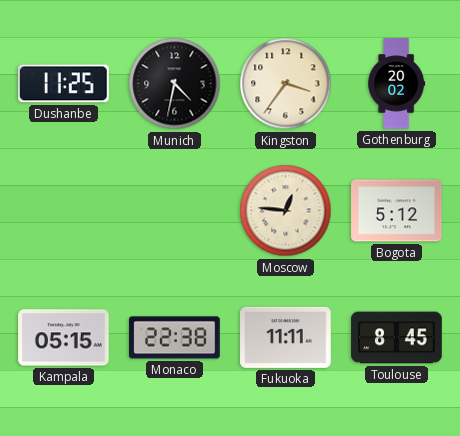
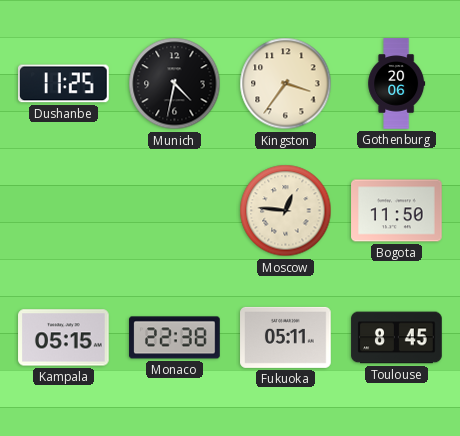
Gothenburg: 20:02 -> 20:06
Bogota: 5:12 -> 11:50
Fukuoka: 11:11 -> 05:11
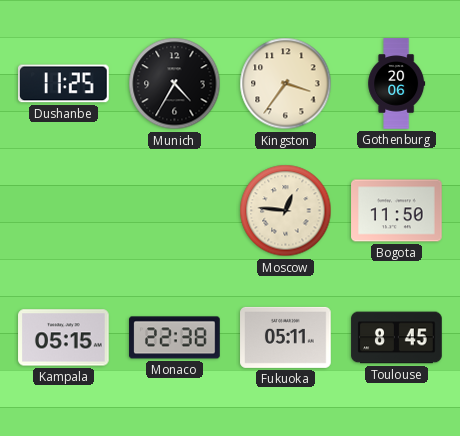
Munich: 4:32 -> 4:35
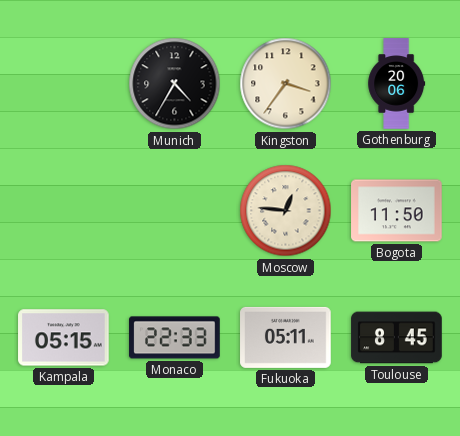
Dushanbe: 11:25 -> none
Monaco: 22:38 -> 22:33
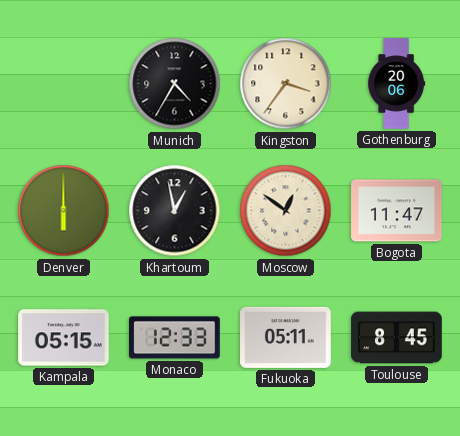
Denver: none -> 6:00
Khartoum: none -> 12:58
Moscow: 12:46 -> 12:51
Bogota: 11:50 -> 11:47
Monaco: 22:33 -> 12:33
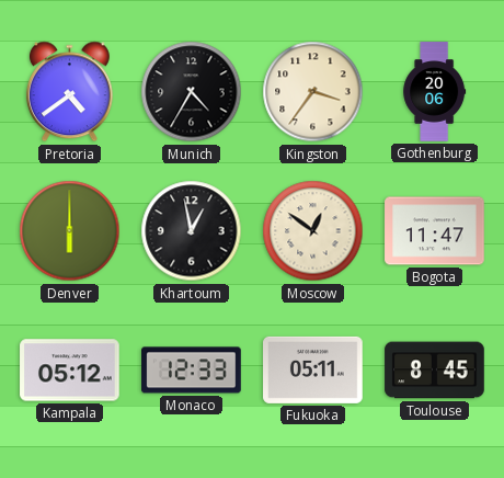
Pretoria: none -> 4:39
Kampala: 05:15 -> 05:12
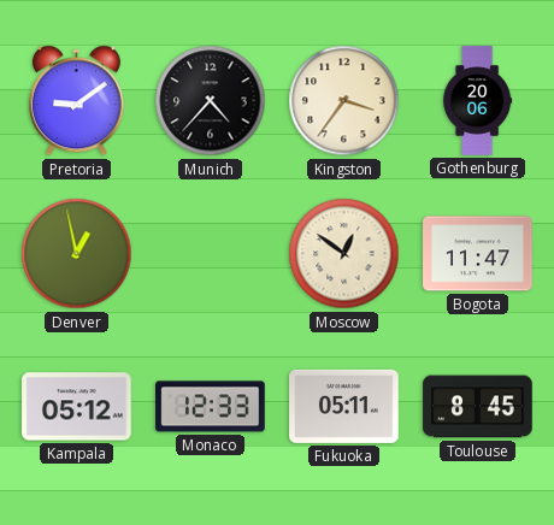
Pretoria: 4:39 -> 9:09
Munich: 4:35 -> 4:37
Denver: 6:00 -> 12:58
Khartoum: 12:58 -> none
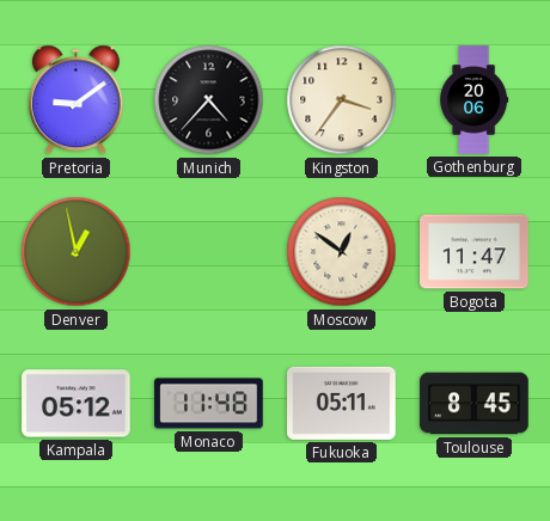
Monaco: 12:33 -> 11:48
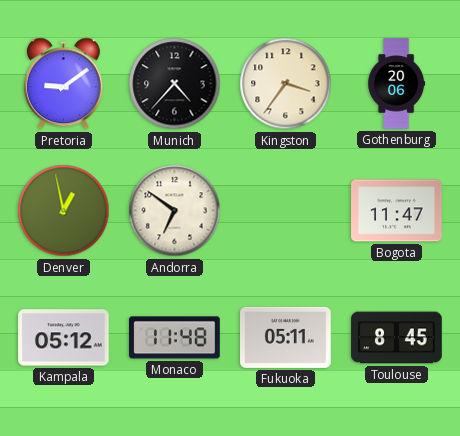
Andorra: none -> 6:51
Moscow: 12:51 -> none
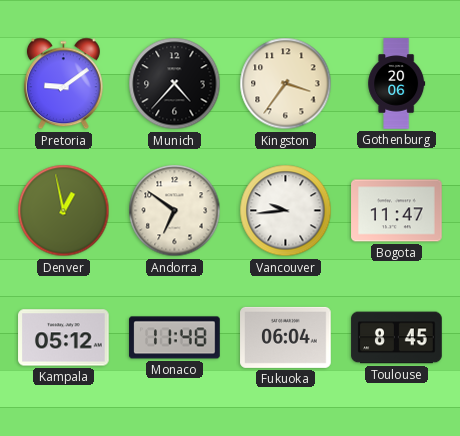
Vancouver: none -> 9:44
Fukuoka: 05:11 -> 06:04
